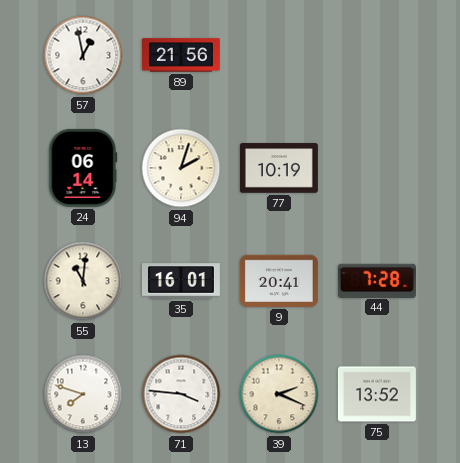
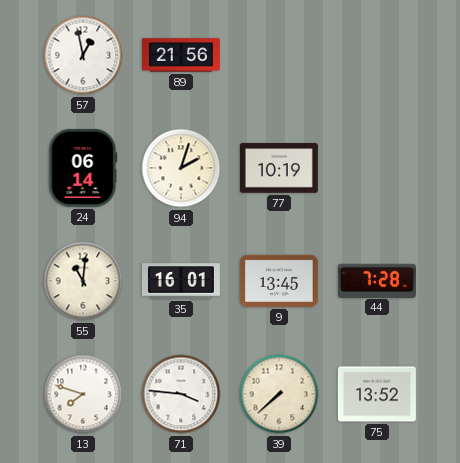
9: 20:41 -> 13:45
39: 2:19 -> 7:38
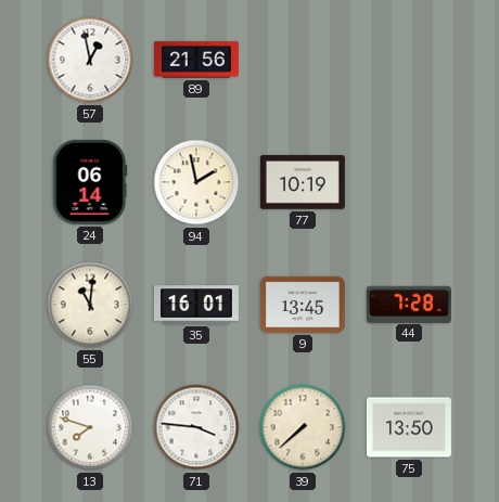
94: 2:03 -> 1:58
75: 13:52 -> 13:50
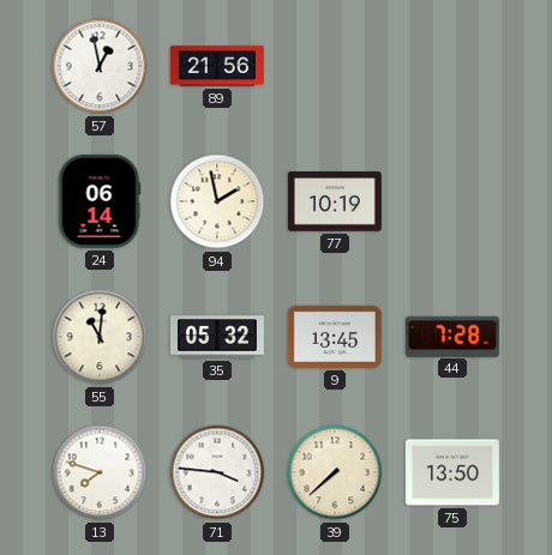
35: 16:01 -> 05:32
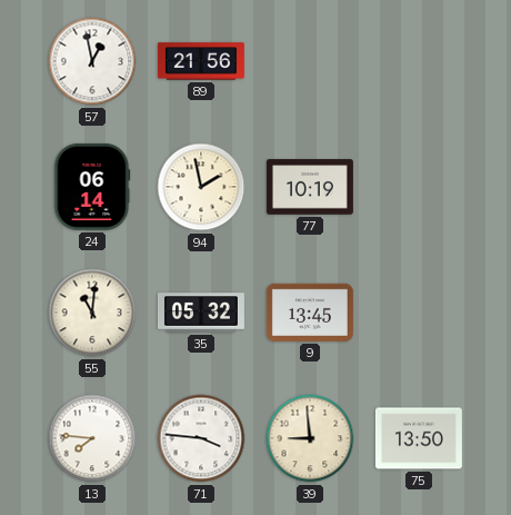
44: 7:28 -> none
13: 7:48 -> 7:46
39: 7:38 -> 8:59
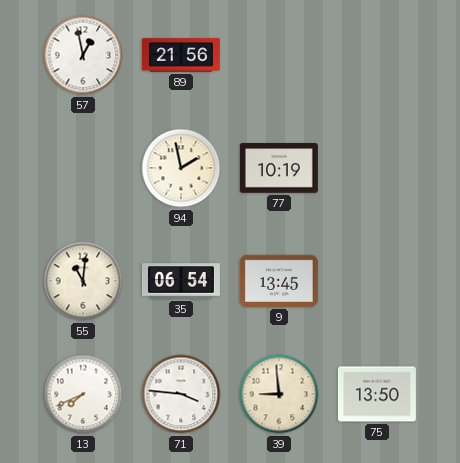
24: 06:14 -> none
35: 05:32 -> 06:54
13: 7:46 -> 7:41
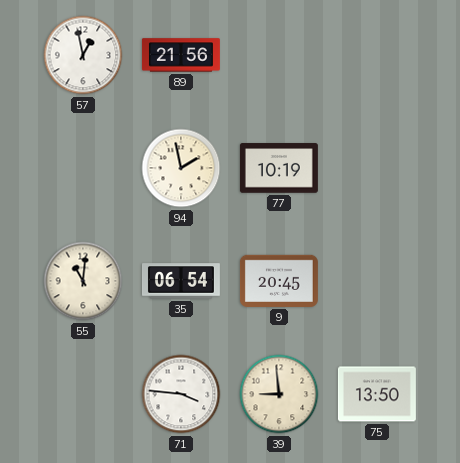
9: 13:45 -> 20:45
13: 7:41 -> none
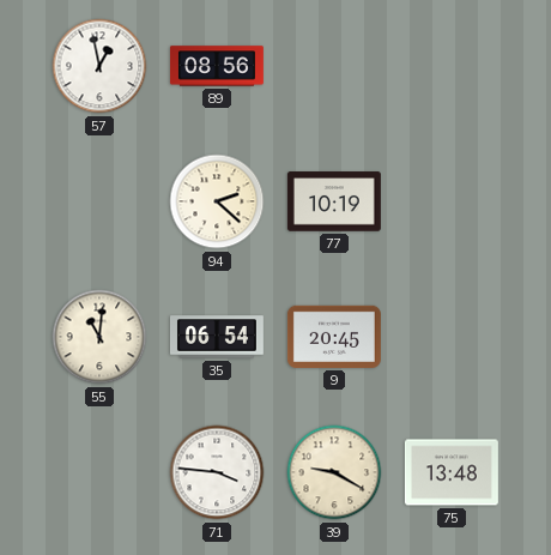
89: 21:56 -> 08:56
94: 1:58 -> 2:22
39: 8:59 -> 9:20
75: 13:50 -> 13:48
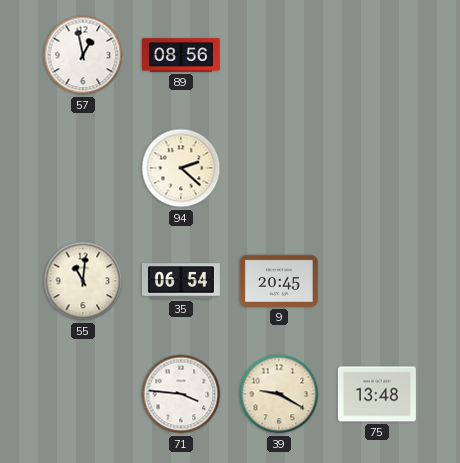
77: 10:19 -> none
